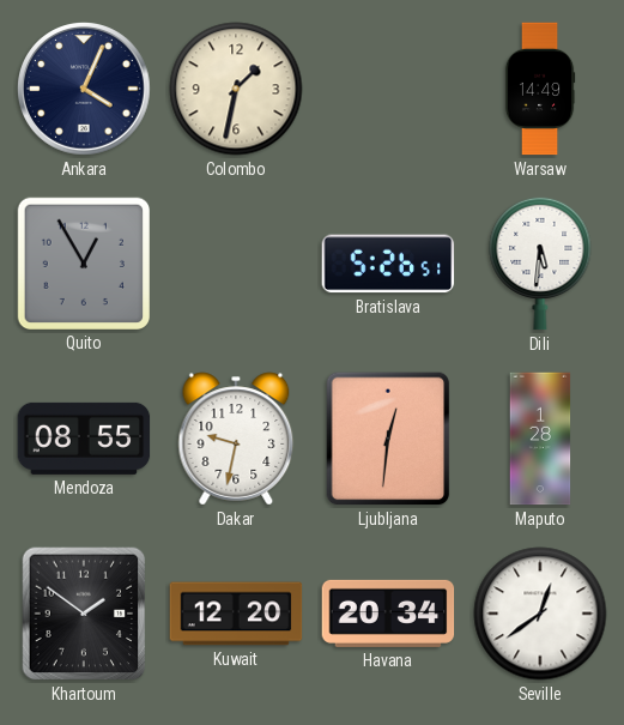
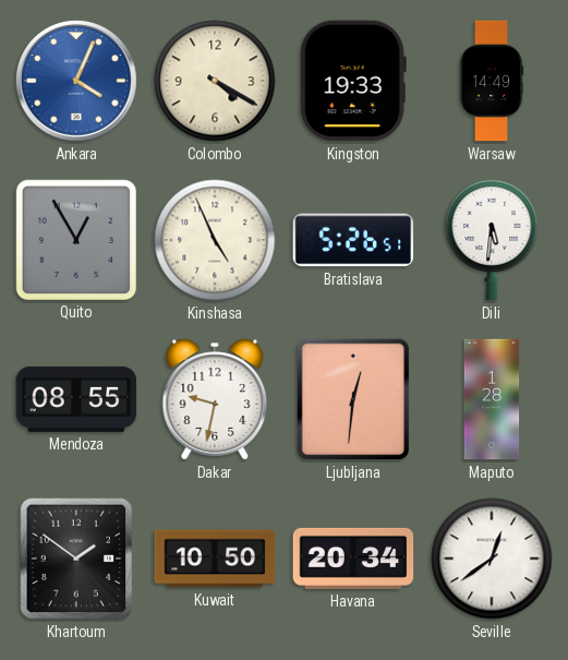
Ankara dial: navy -> blue
Colombo: 1:32 -> 4:20
Kingston: none -> 19:33
Kinshasa: none -> 4:56
Kuwait: 12:20 -> 10:50
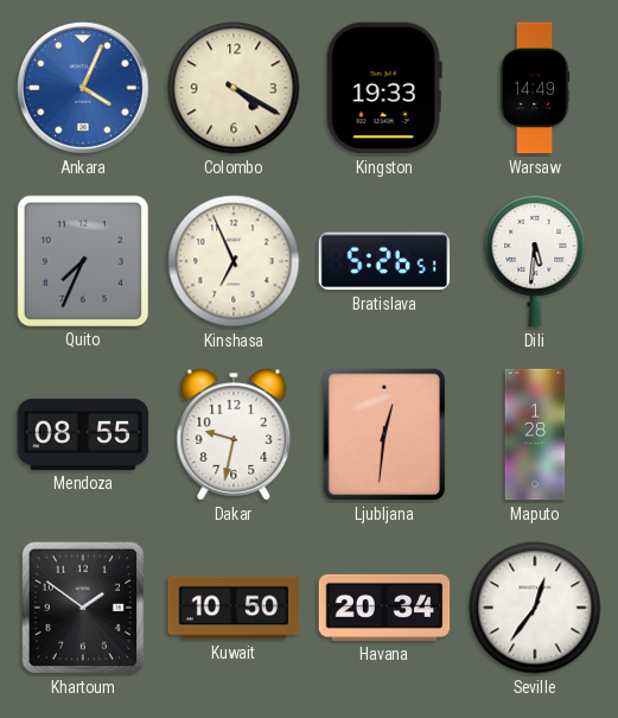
Quito: 12:55 -> 7:34
Kinshasa: 4:56 -> 6:56
Seville: 12:39 -> 12:36
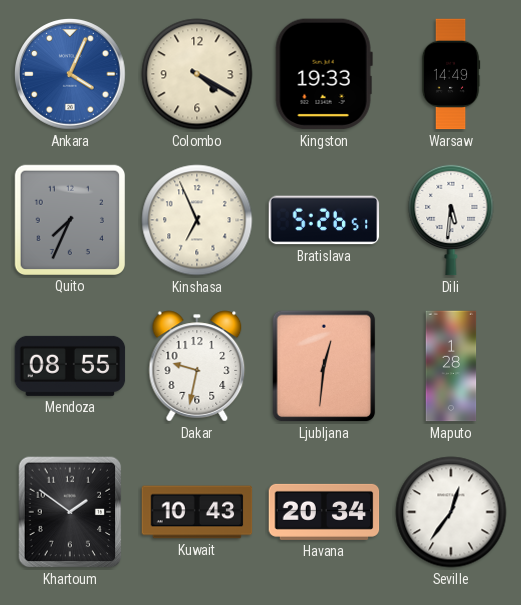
Kuwait: 10:50 -> 10:43
